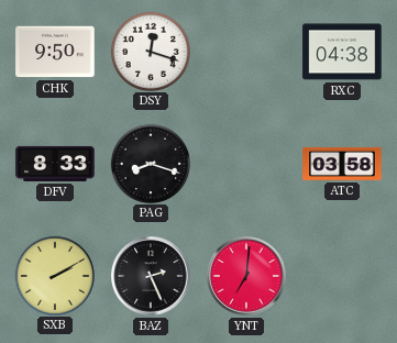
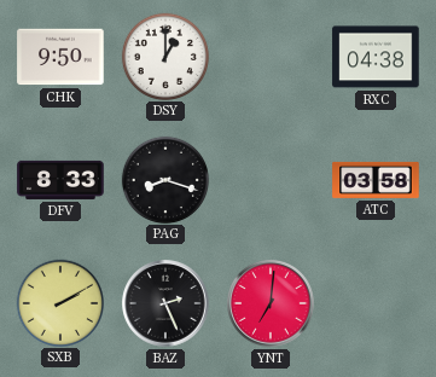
DSY: 12:18 -> 1:00
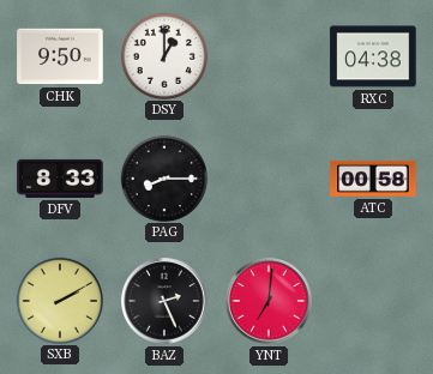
PAG: 8:18 -> 8:15
ATC: 03:58 -> 00:58
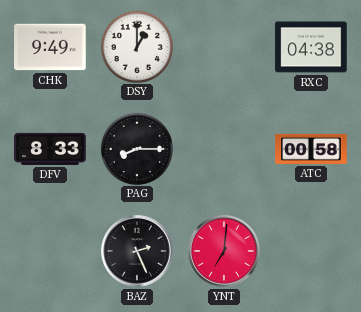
CHK: 9:50 -> 9:49
SXB: 2:10 -> none
